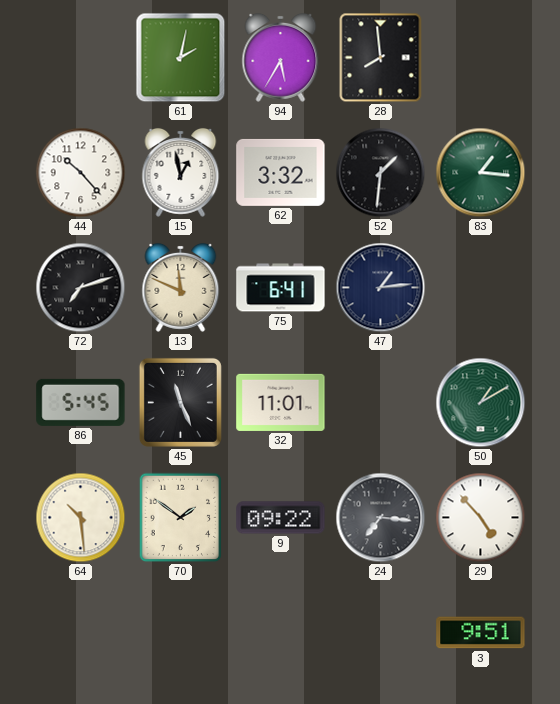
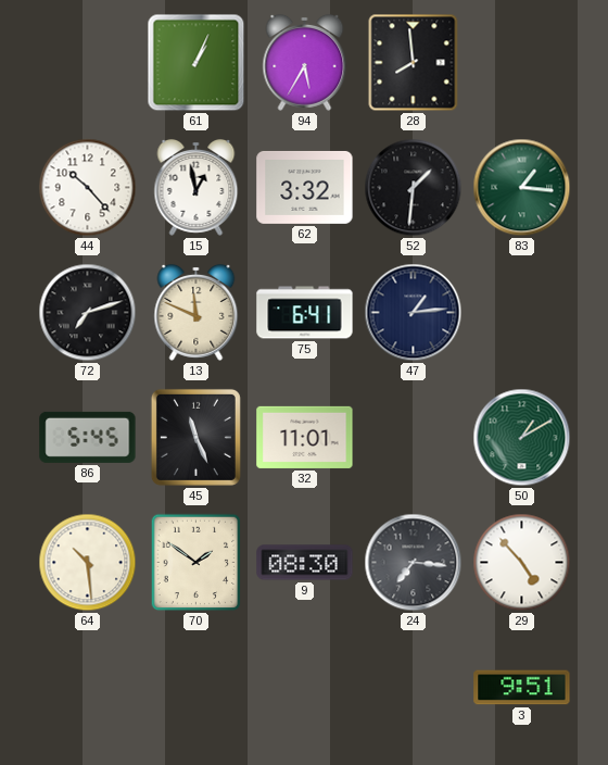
61: 2:02 -> 1:04
9: 09:22 -> 08:30
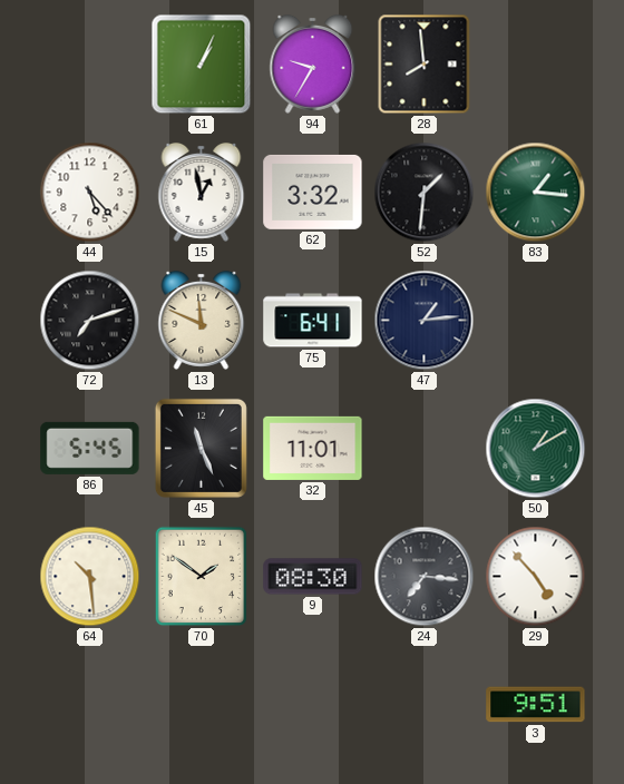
94: 5:35 -> 9:35
44: 10:23 -> 5:23
